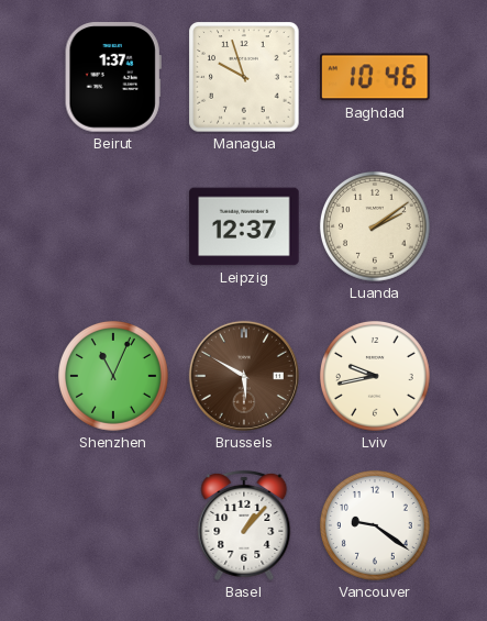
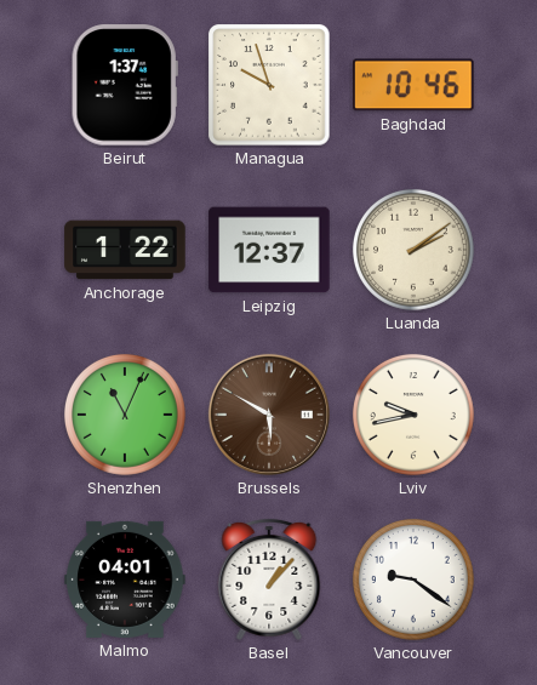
Anchorage: none -> 1:22
Malmo: none -> 04:01
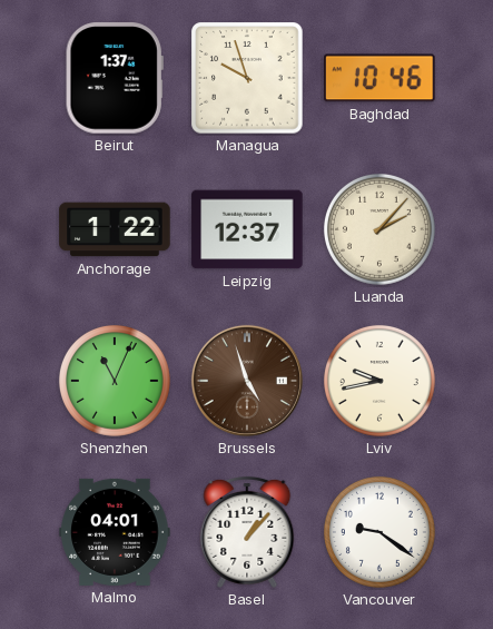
Luanda: 2:09 -> 2:07
Brussels: 5:50 -> 4:57
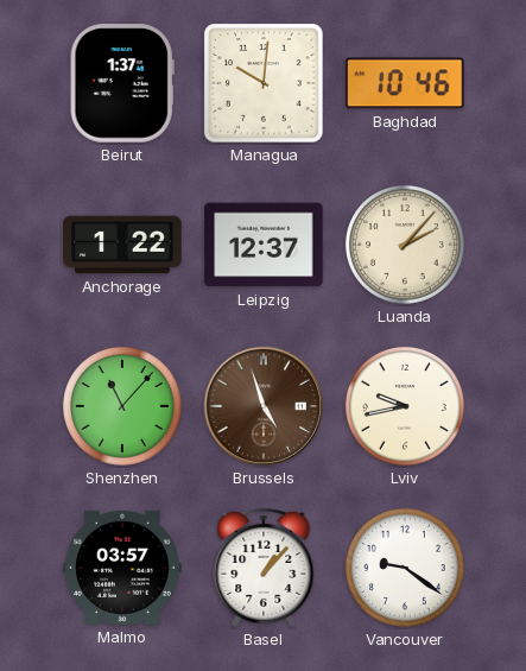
Managua: 9:57 -> 10:01
Shenzhen: 11:04 -> 11:07
Malmo: 04:01 -> 03:57
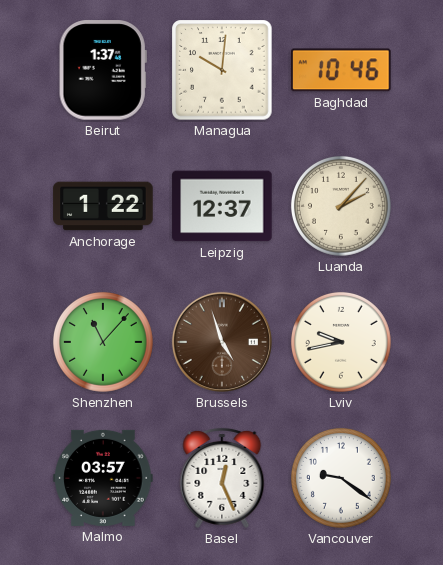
Basel: 1:07 -> 12:26
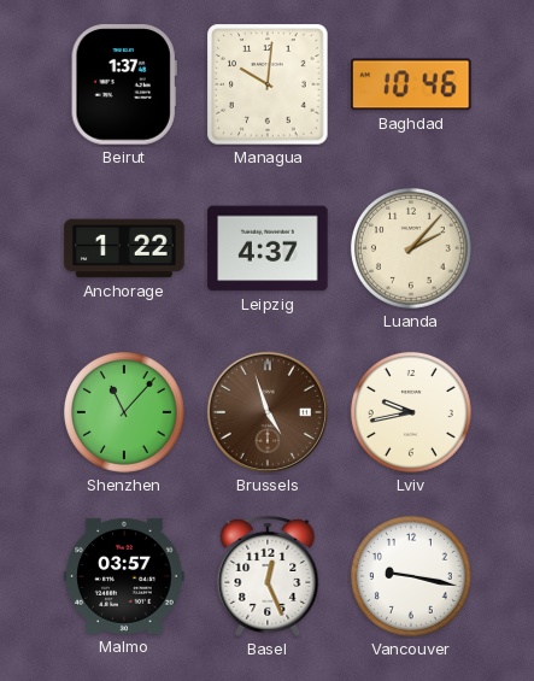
Leipzig: 12:37 -> 4:37
Vancouver: 9:21 -> 9:17
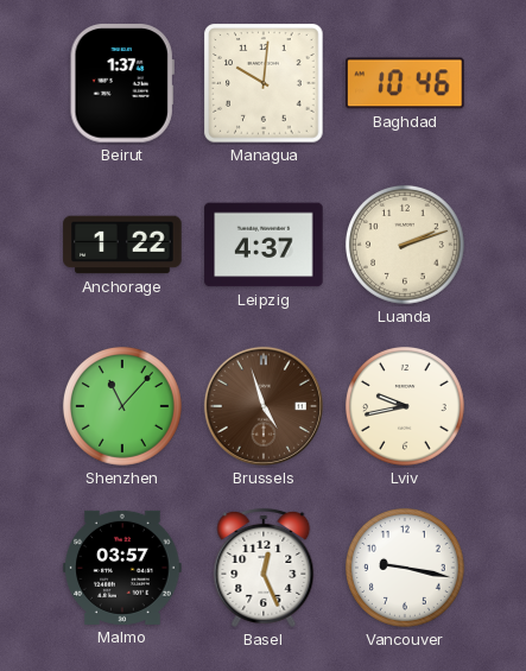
Luanda: 2:07 -> 2:12
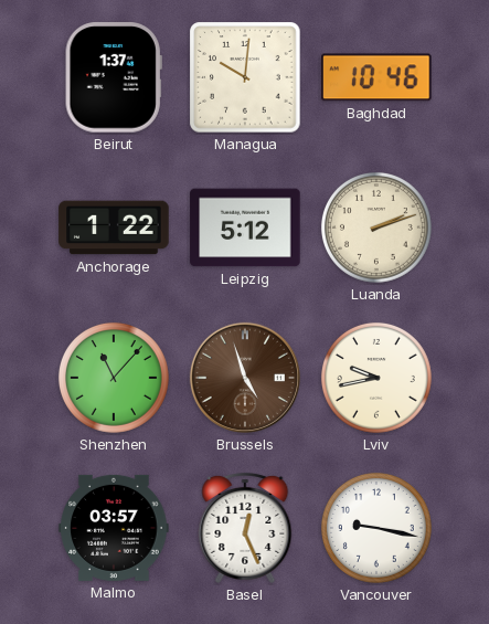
Leipzig: 4:37 -> 5:12
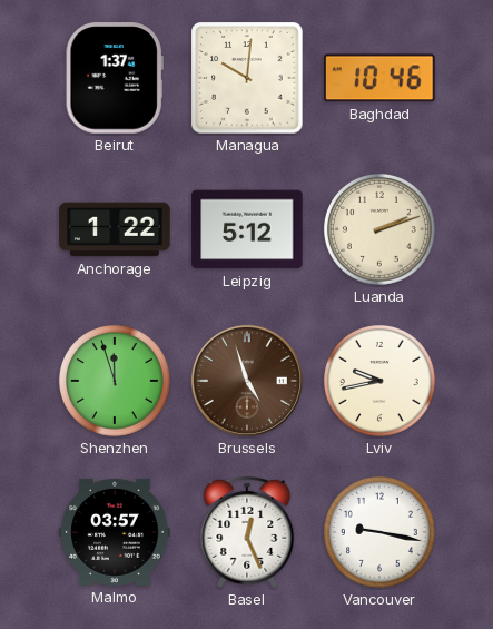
Shenzhen: 11:07 -> 11:57
